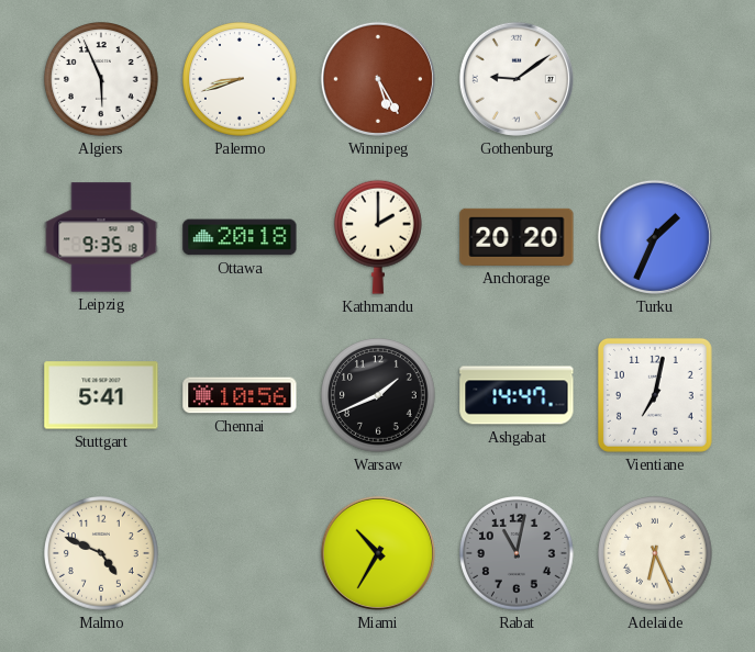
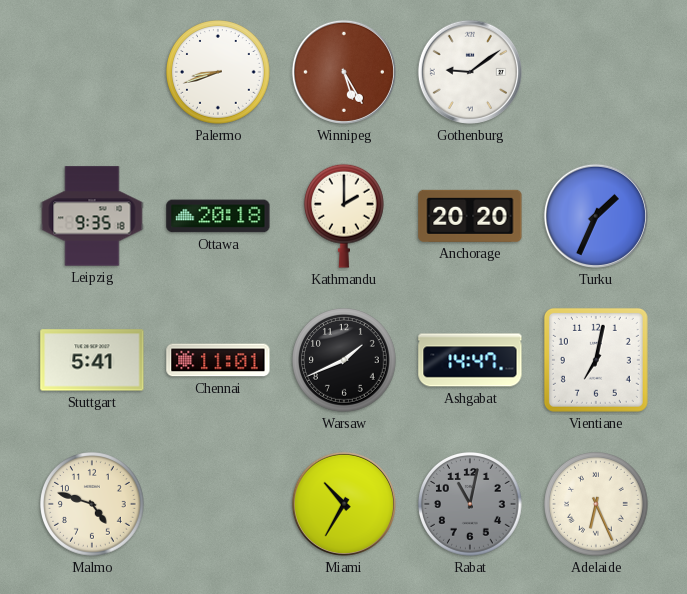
Algiers: 5:56 -> none
Chennai: 10:56 -> 11:01
Malmo: 4:49 -> 4:48
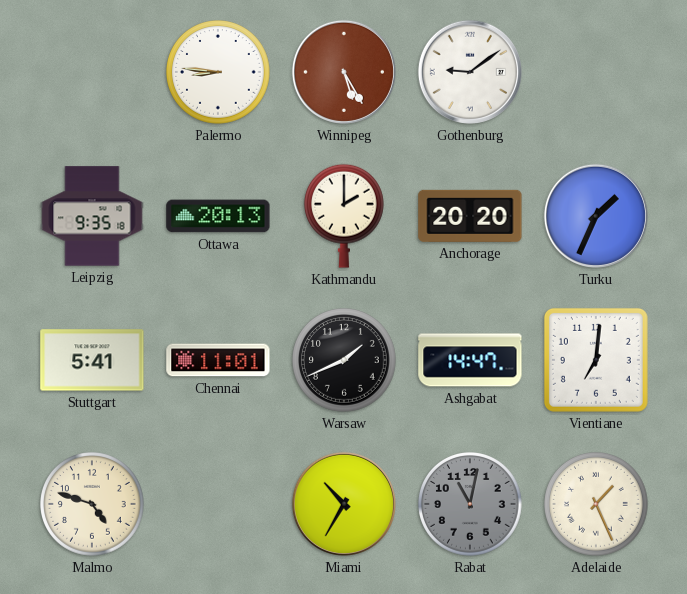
Palermo: 8:42 -> 8:46
Ottawa: 20:18 -> 20:13
Vientiane: 7:02 -> 7:01
Adelaide: 6:26 -> 1:26
